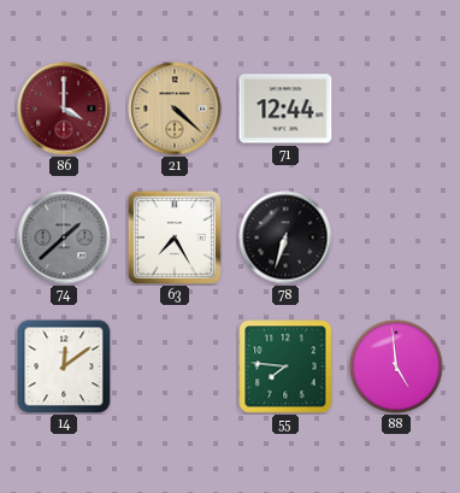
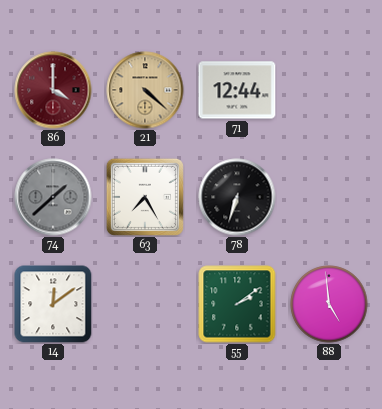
55: 7:46 -> 2:09
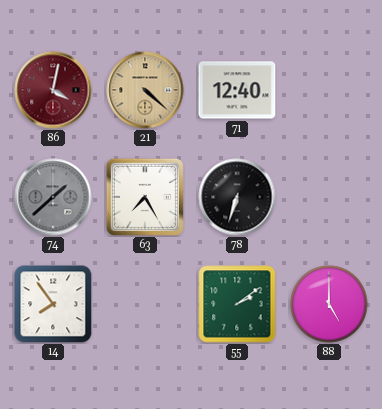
86: 4:00 -> 4:02
71: 12:44 -> 12:40
14: 12:09 -> 7:54
88: 4:59 -> 5:00
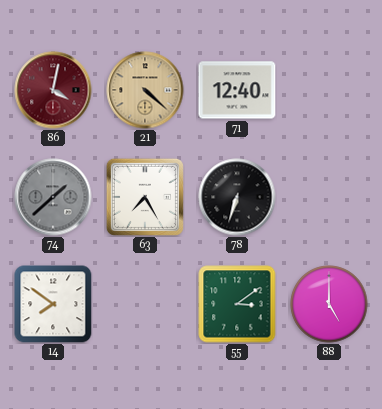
14: 7:54 -> 7:51
55: 2:09 -> 3:09
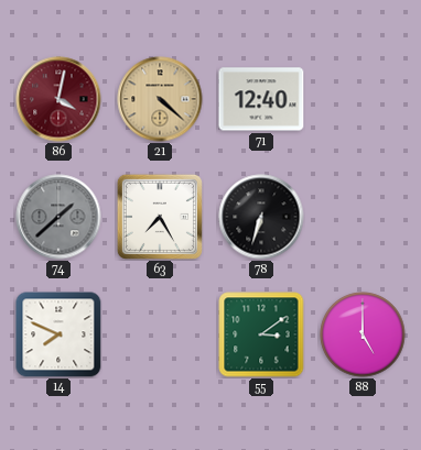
14: 7:51 -> 7:49
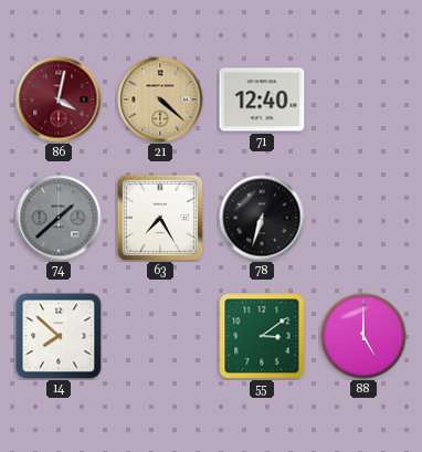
14: 7:49 -> 7:52
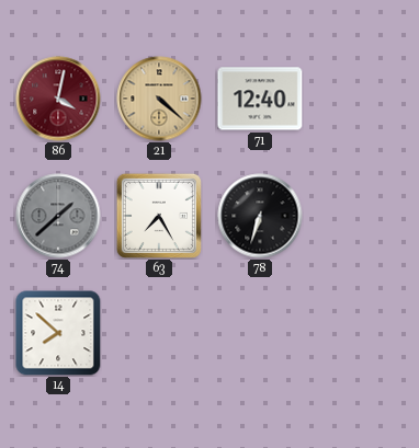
55: 3:09 -> none
88: 5:00 -> none
